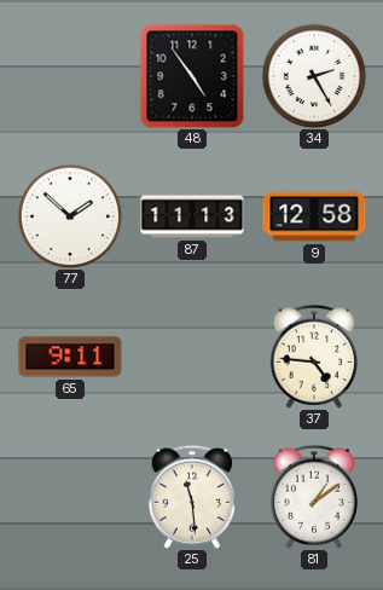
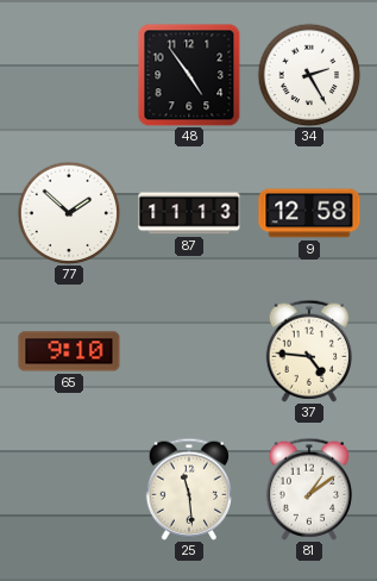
65: 9:11 -> 9:10
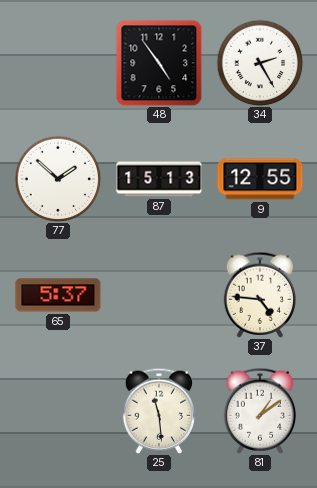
87: 11:13 -> 15:13
9: 12:58 -> 12:55
65: 9:10 -> 5:37
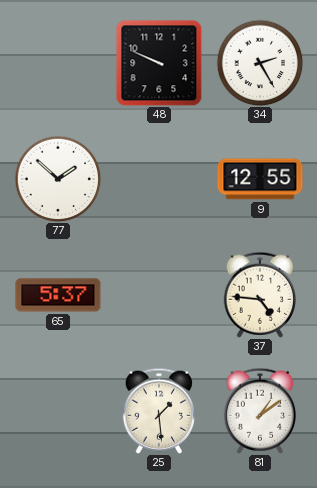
48: 4:54 -> 9:49
87: 15:13 -> none
25: 11:29 -> 1:29
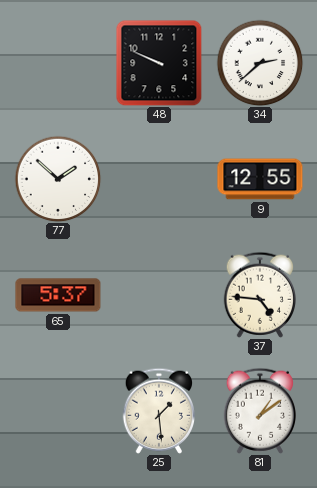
34: 2:25 -> 2:38
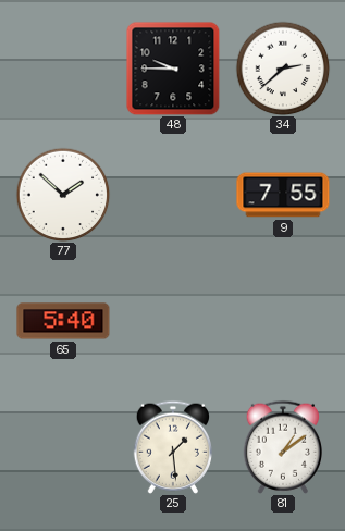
48: 9:49 -> 9:45
9: 12:55 -> 7:55
65: 5:37 -> 5:40
37: 4:46 -> none
